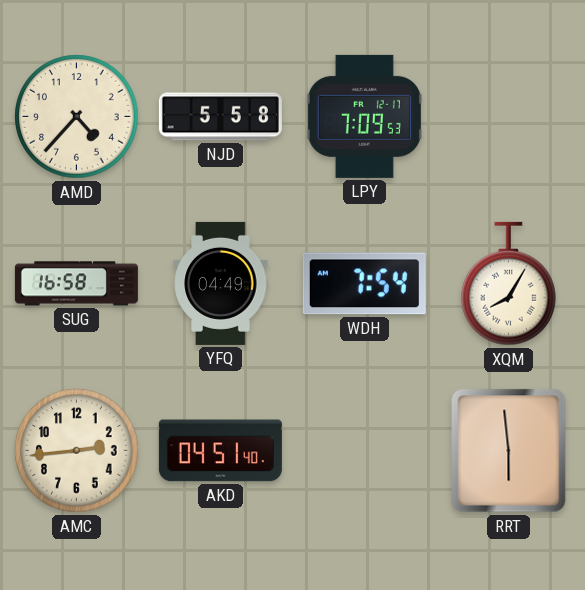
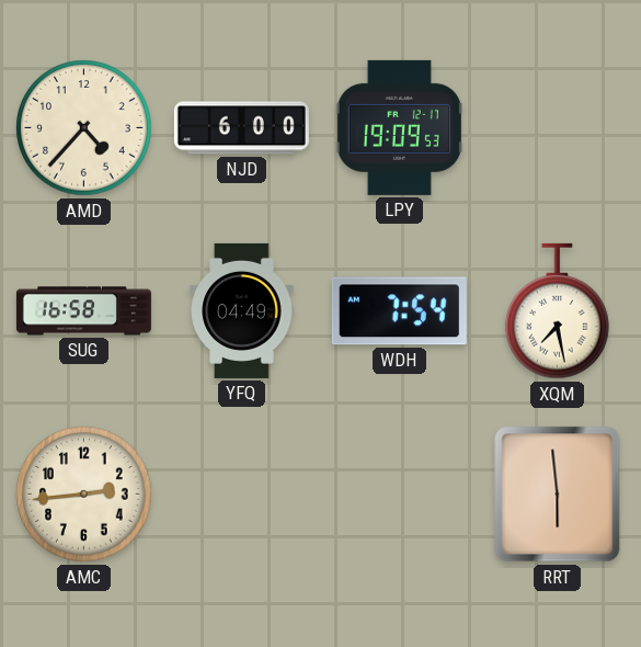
NJD: 5:58 -> 6:00
LPY: 7:09 -> 19:09
XQM: 8:05 -> 7:28
AKD: 04:51 -> none
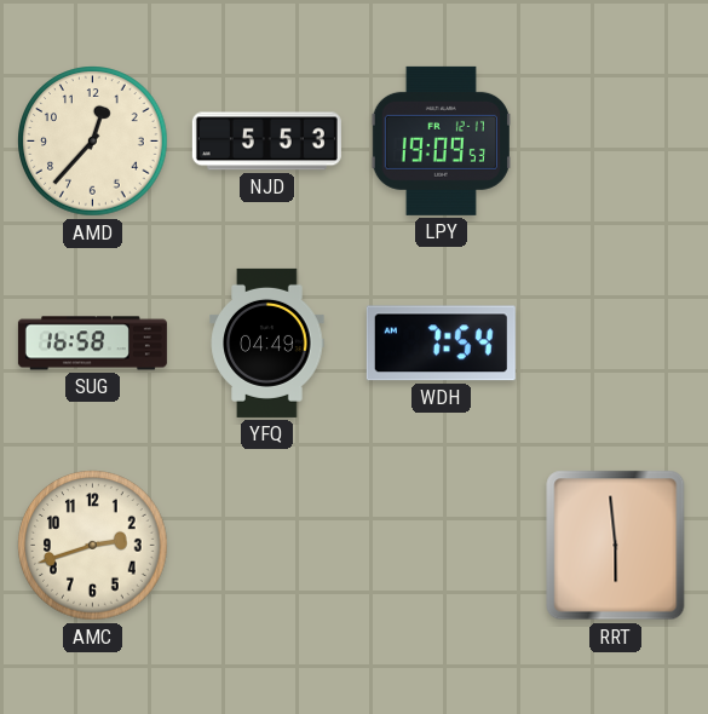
AMD: 4:37 -> 12:37
NJD: 6:00 -> 5:53
XQM: 7:28 -> none
AMC: 2:44 -> 2:42
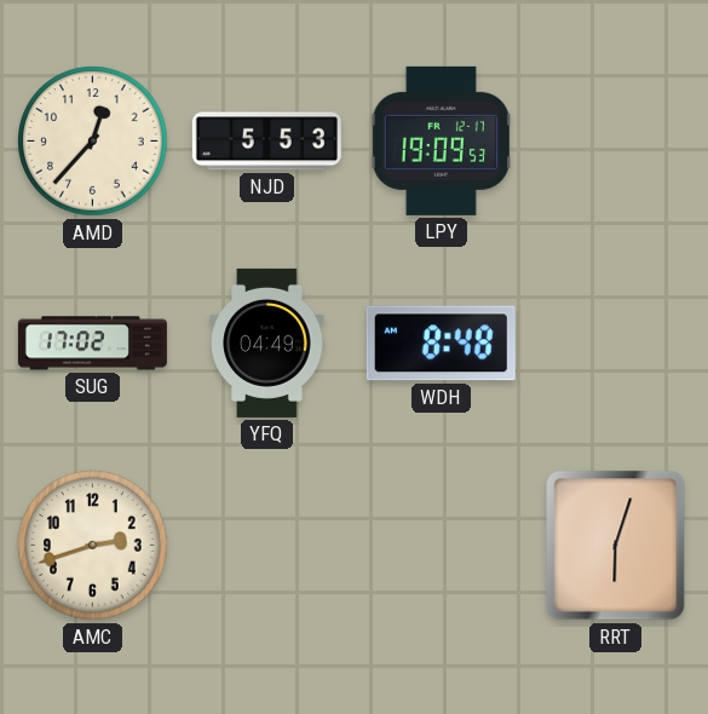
SUG: 16:58 -> 17:02
WDH: 7:54 -> 8:48
RRT: 5:59 -> 6:03
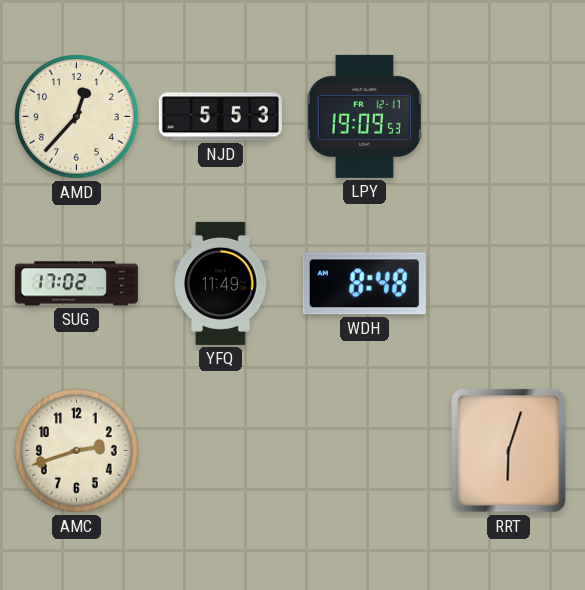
YFQ: 04:49 -> 11:49
